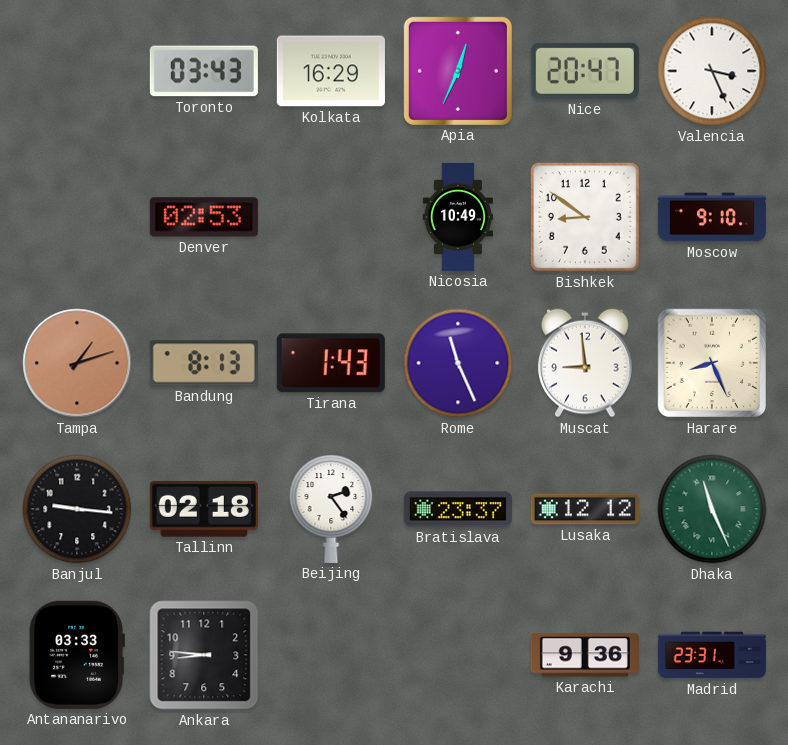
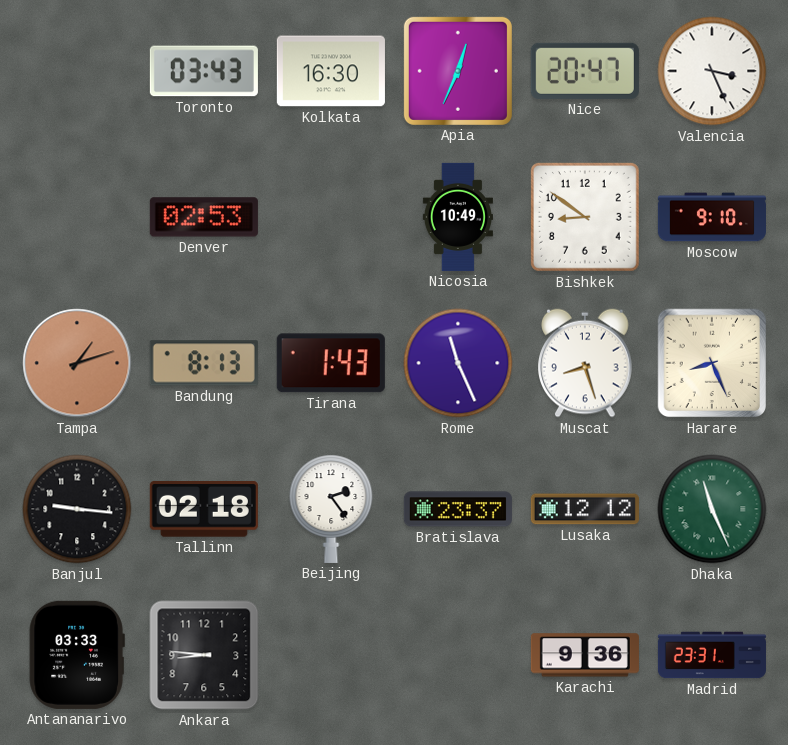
Kolkata: 16:29 -> 16:30
Muscat: 8:59 -> 8:27
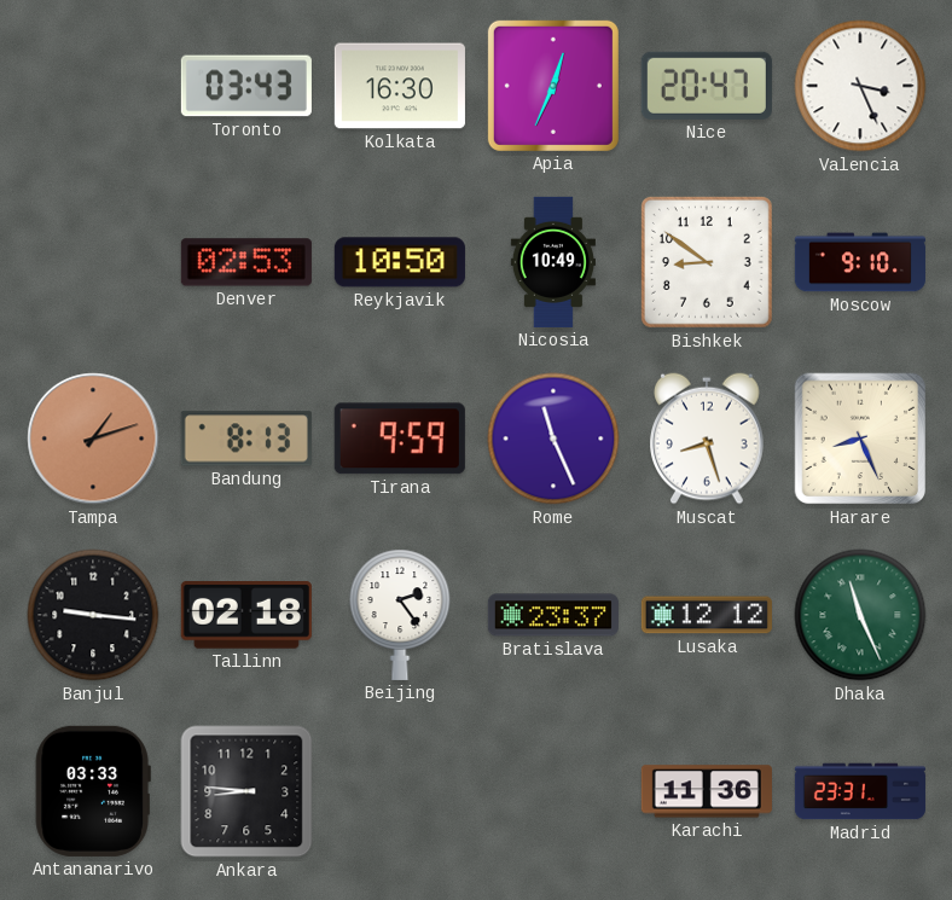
Reykjavik: none -> 10:50
Tirana: 1:43 -> 9:59
Karachi: 9:36 -> 11:36
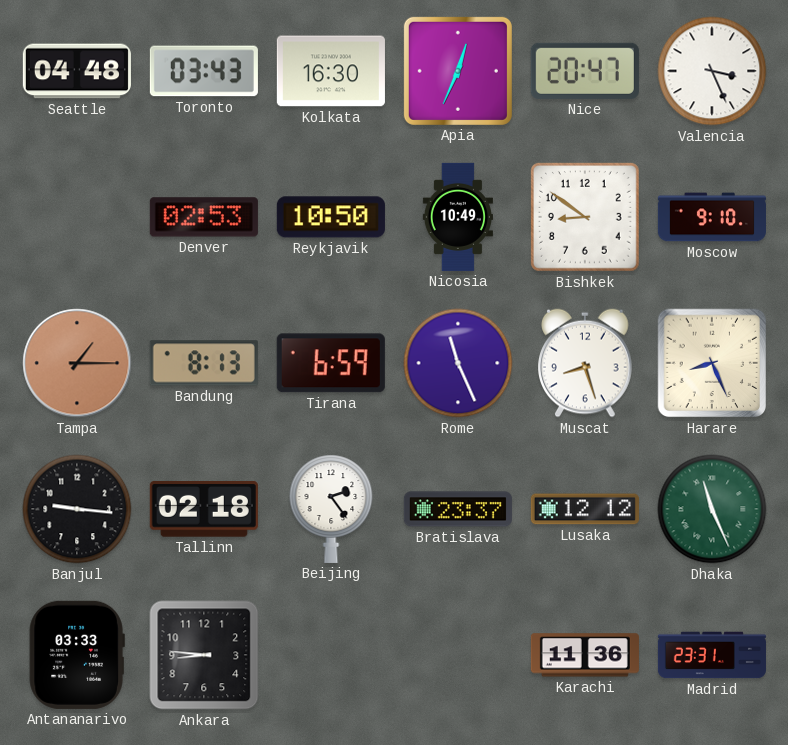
Seattle: none -> 04:48
Tampa: 1:12 -> 1:15
Tirana: 9:59 -> 6:59
